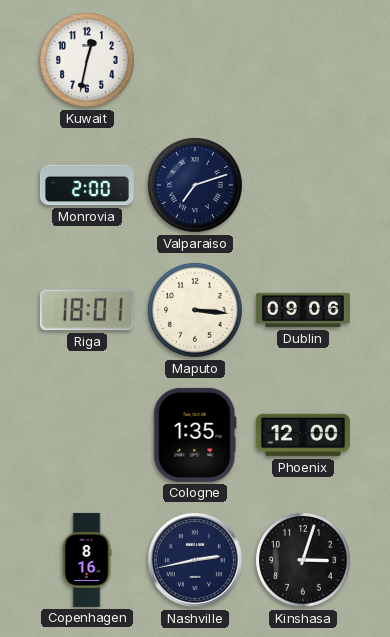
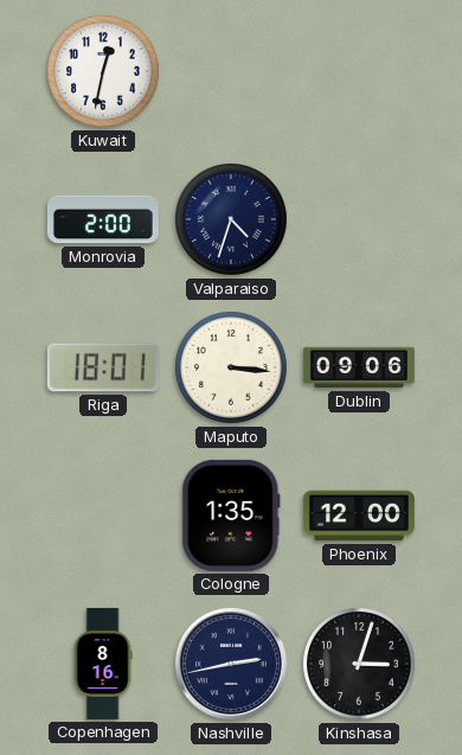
Valparaiso: 7:12 -> 4:33
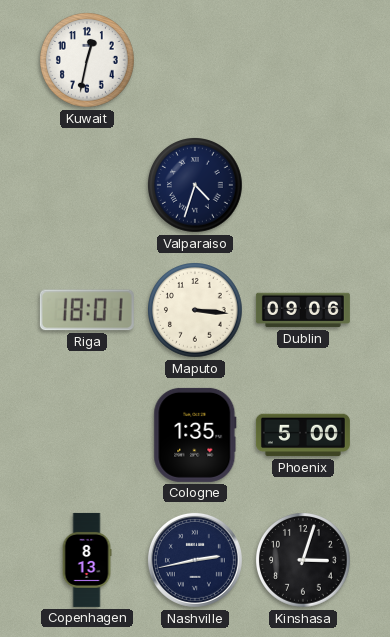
Monrovia: 2:00 -> none
Phoenix: 12:00 -> 5:00
Copenhagen: 8:16 -> 8:13
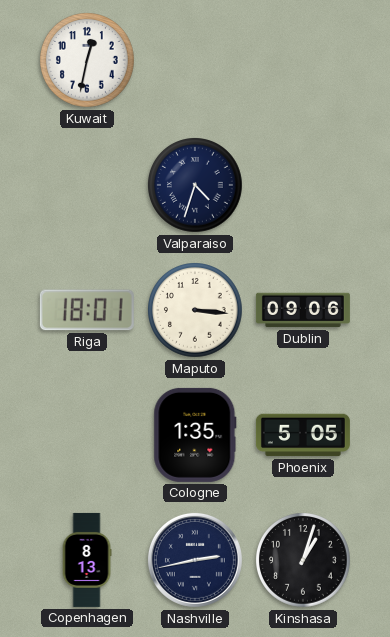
Phoenix: 5:00 -> 5:05
Kinshasa: 3:03 -> 1:03
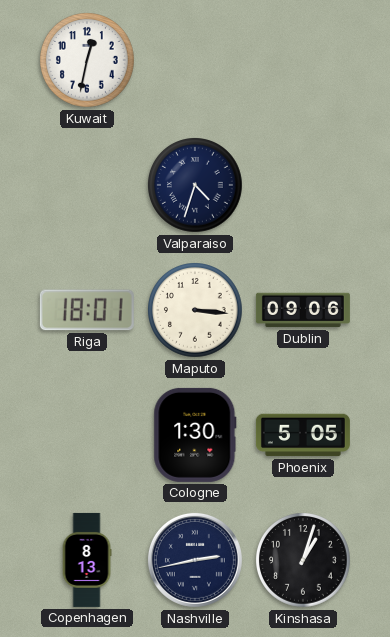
Cologne: 1:35 -> 1:30
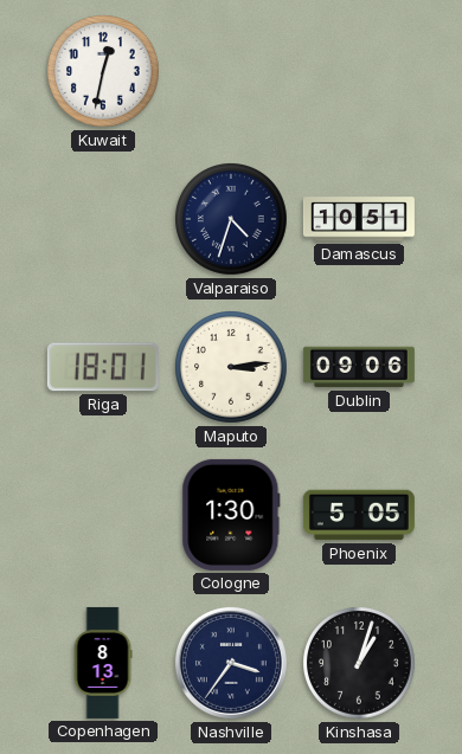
Damascus: none -> 10:51
Maputo: 3:16 -> 3:14
Nashville: 2:43 -> 3:36
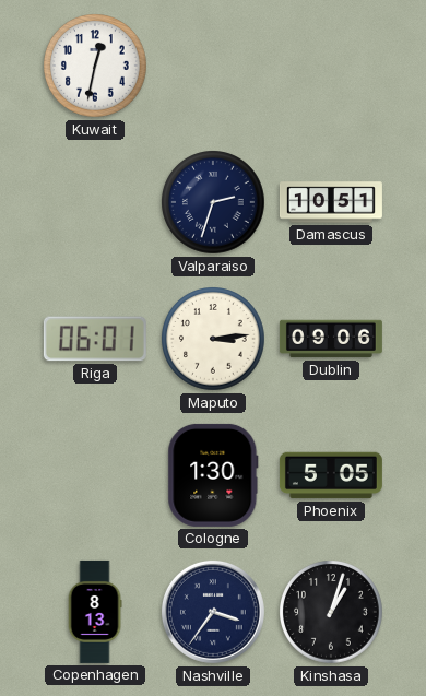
Valparaiso: 4:33 -> 2:33
Riga: 18:01 -> 06:01
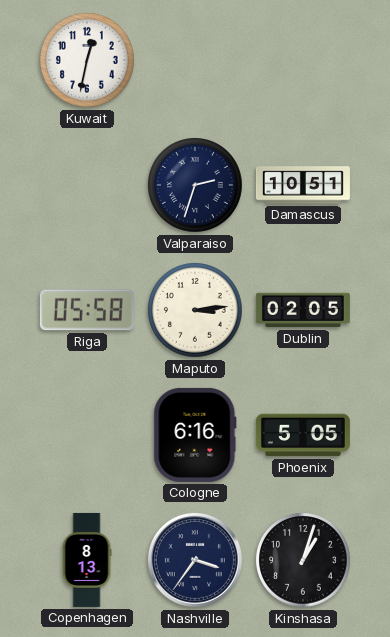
Riga: 06:01 -> 05:58
Dublin: 09:06 -> 02:05
Cologne: 1:30 -> 6:16
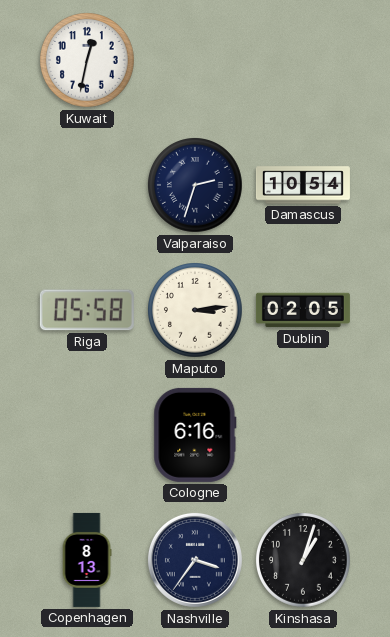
Damascus: 10:51 -> 10:54
Phoenix: 5:05 -> none
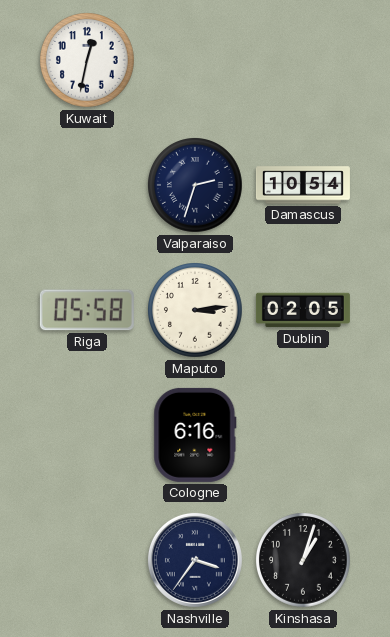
Copenhagen: 8:13 -> none
